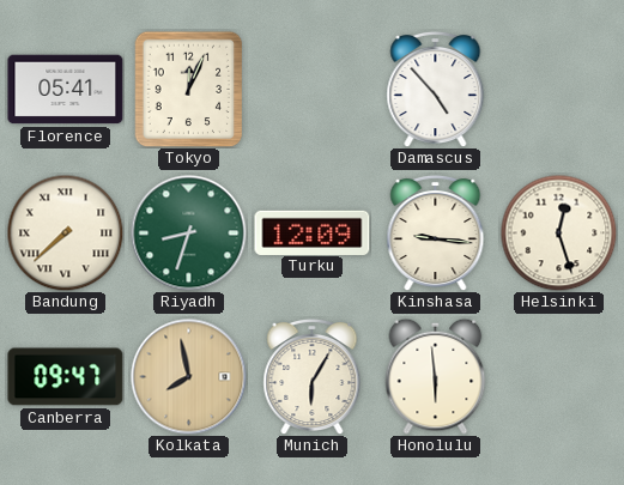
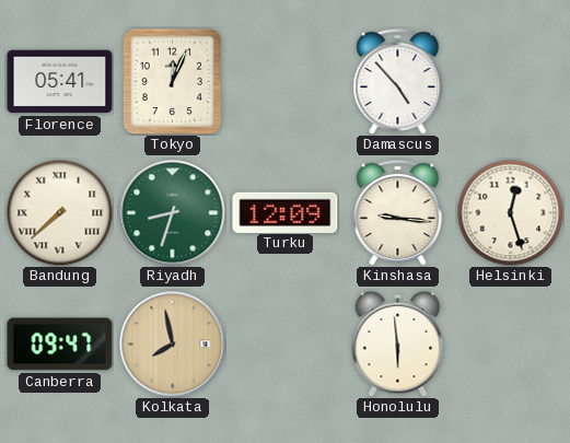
Munich: 6:05 -> none
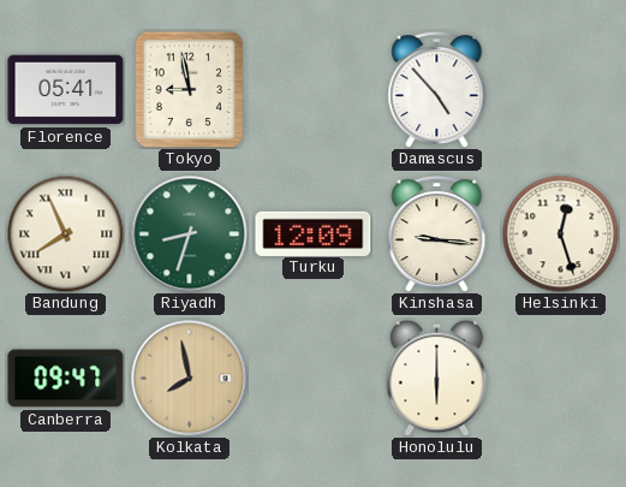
Tokyo: 12:04 -> 8:58
Bandung: 7:38 -> 7:56
Honolulu: 5:59 -> 6:00
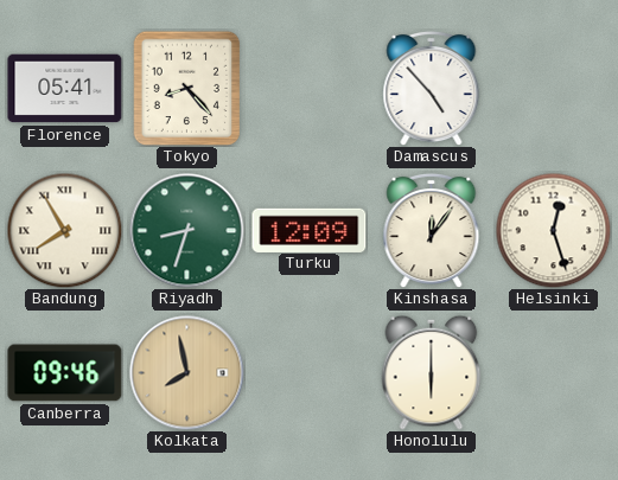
Tokyo: 8:58 -> 8:23
Bandung: 7:56 -> 7:55
Kinshasa: 9:16 -> 12:06
Canberra: 09:47 -> 09:46
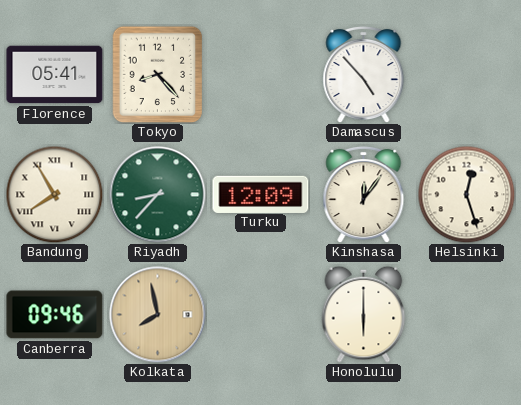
Riyadh: 8:33 -> 8:37
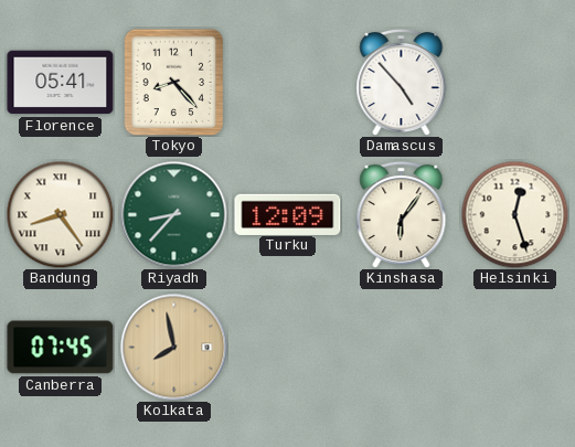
Bandung: 7:55 -> 8:24
Kinshasa: 12:06 -> 6:06
Canberra: 09:46 -> 07:45
Honolulu: 6:00 -> none
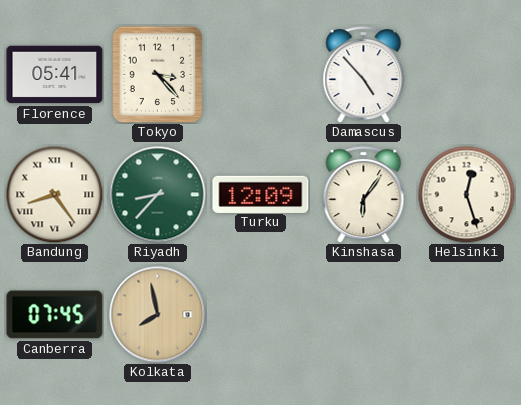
Tokyo: 8:23 -> 3:23
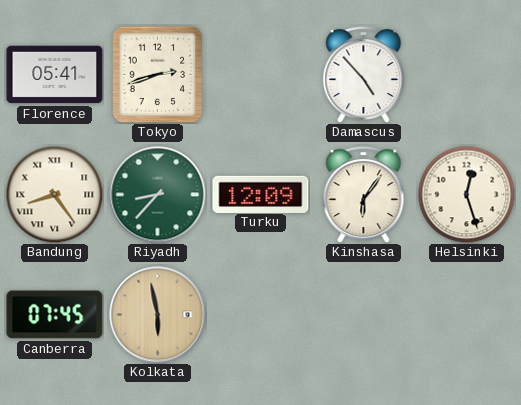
Tokyo: 3:23 -> 2:42
Kolkata: 7:58 -> 5:58
